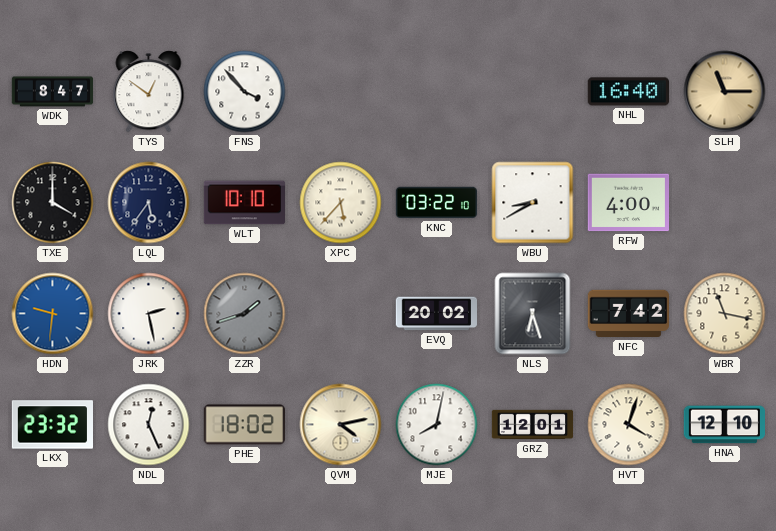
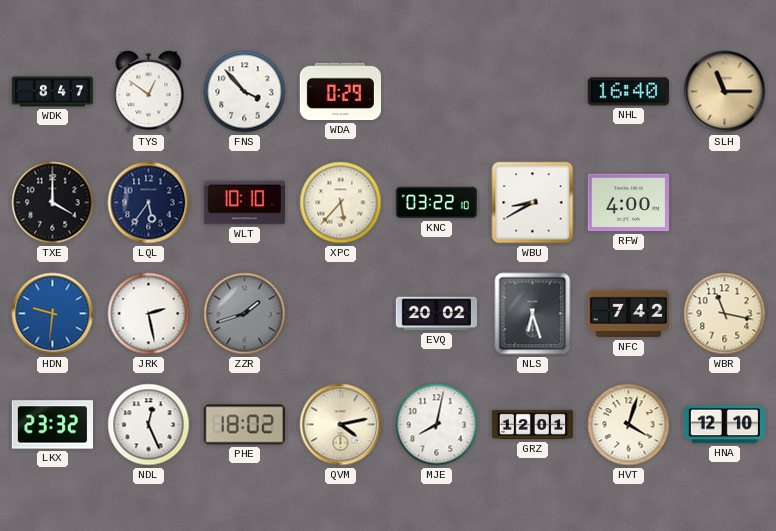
WDA: none -> 0:29
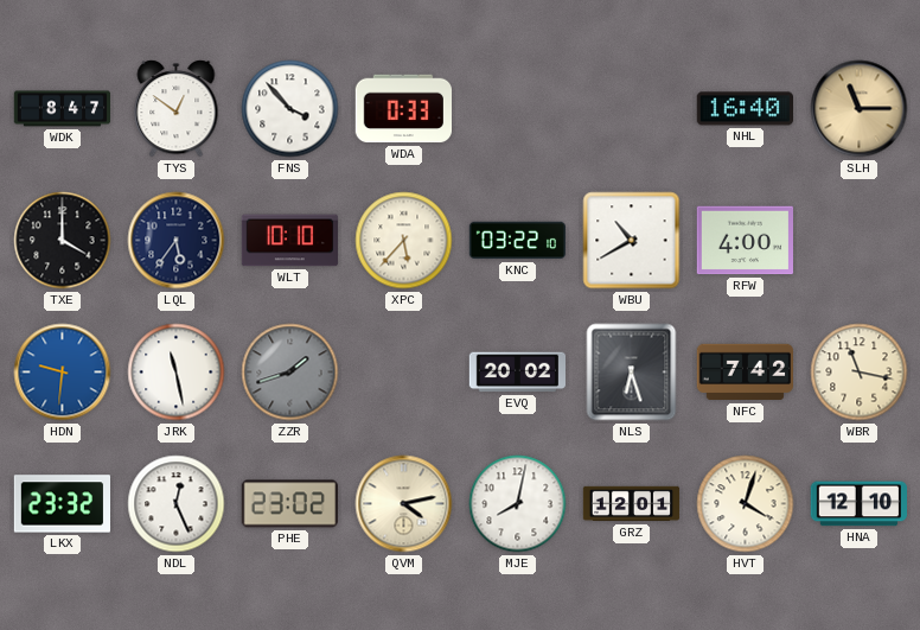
WDA: 0:29 -> 0:33
WBU: 8:40 -> 10:40
JRK: 2:28 -> 11:28
PHE: 18:02 -> 23:02
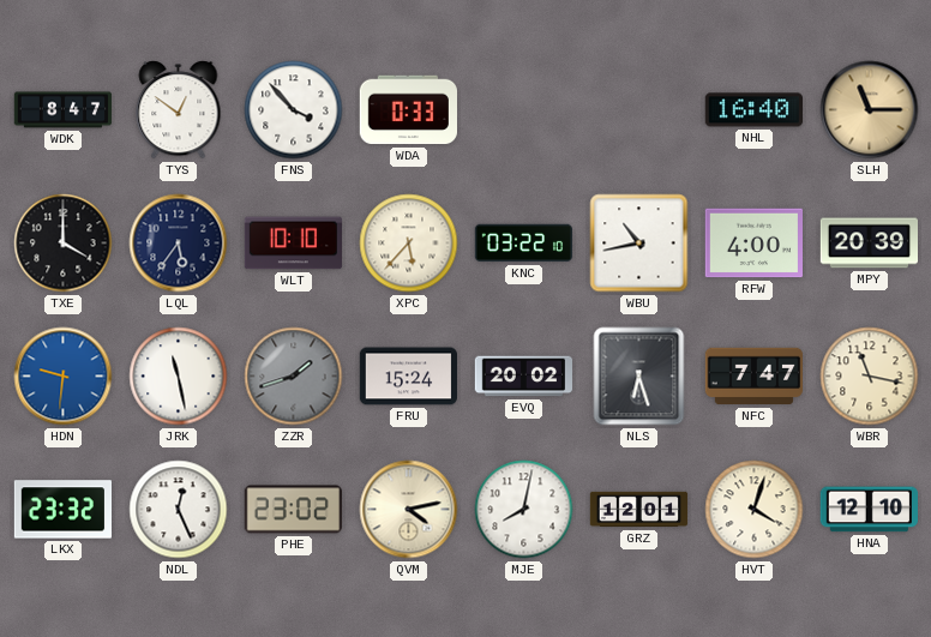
WBU: 10:40 -> 10:43
MPY: none -> 20:39
FRU: none -> 15:24
NFC: 7:42 -> 7:47
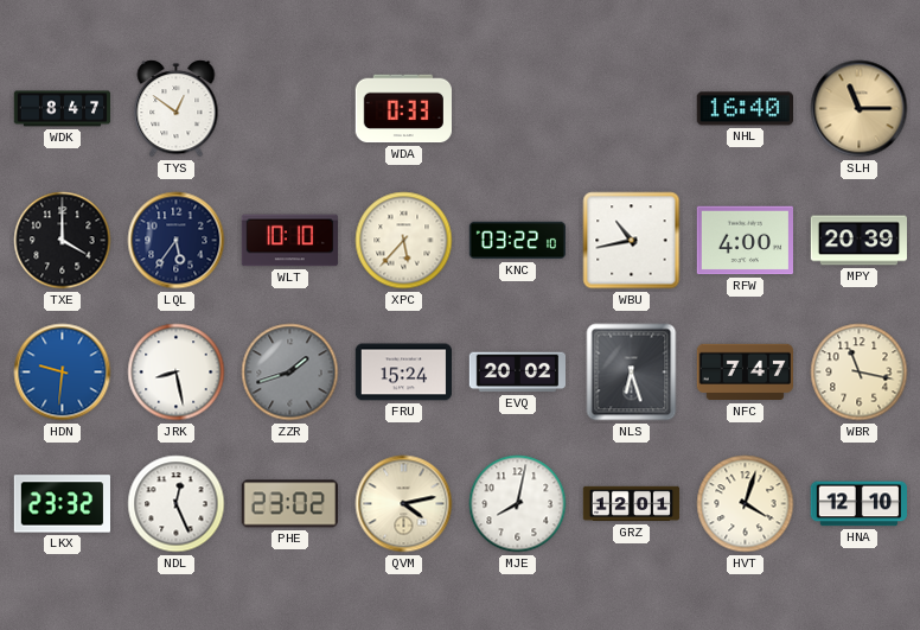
FNS: 3:53 -> none
JRK: 11:28 -> 8:28
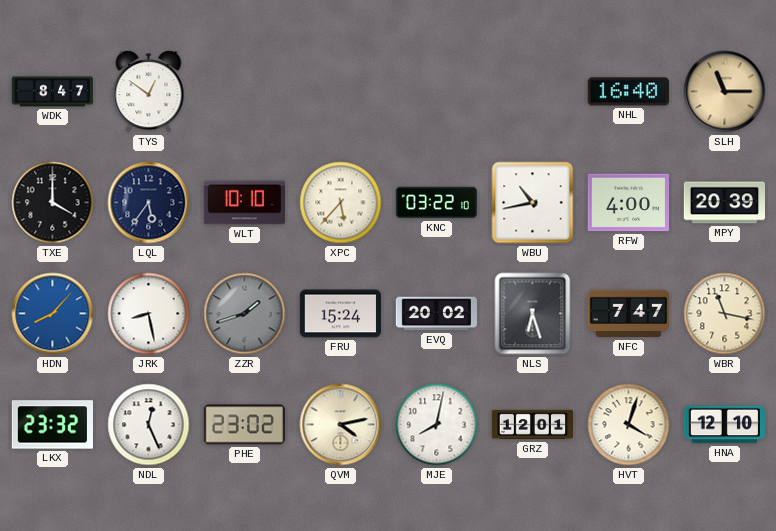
WDA: 0:33 -> none
HDN: 9:31 -> 8:07
